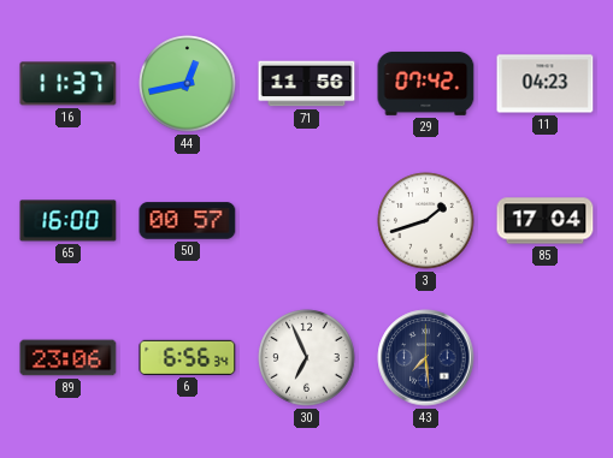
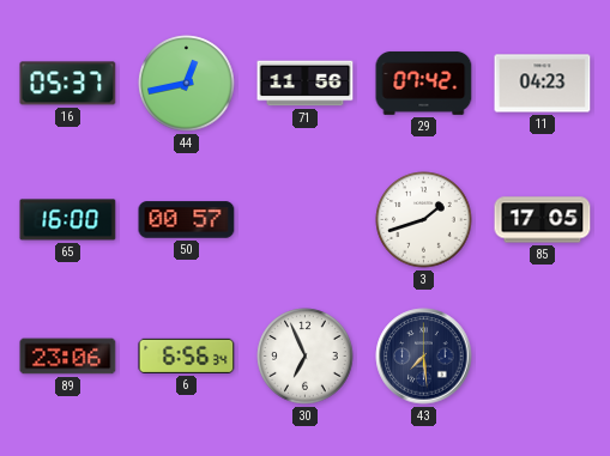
16: 11:37 -> 05:37
85: 17:04 -> 17:05
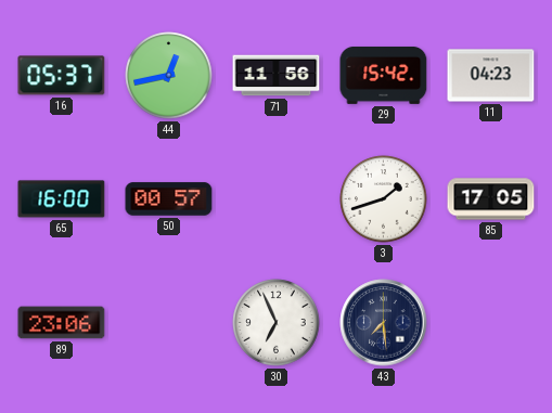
29: 07:42 -> 15:42
6: 6:56 -> none
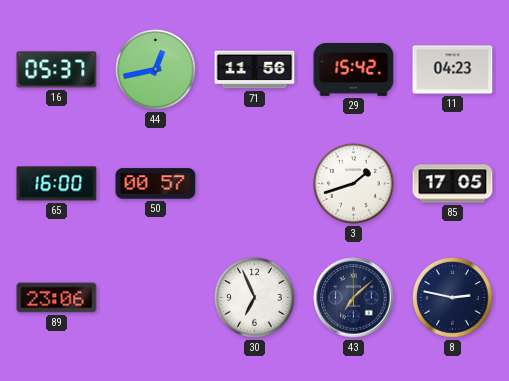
43: 7:29 -> 7:08
8: none -> 2:47
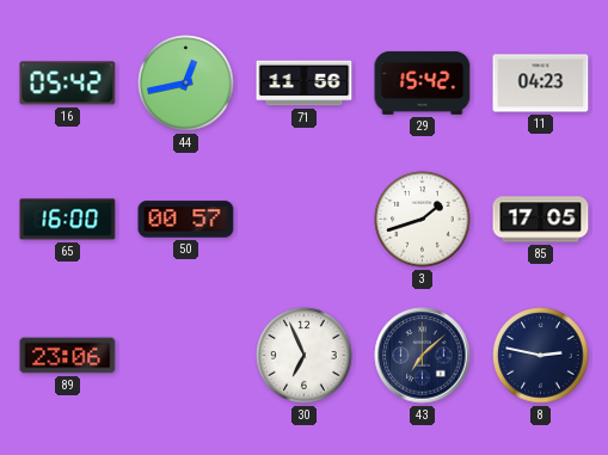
16: 05:37 -> 05:42
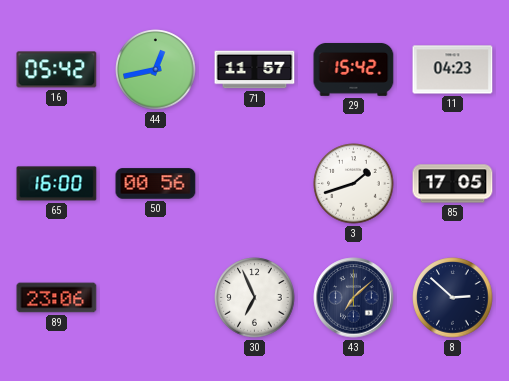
71: 11:56 -> 11:57
50: 00:57 -> 00:56
8: 2:47 -> 2:52
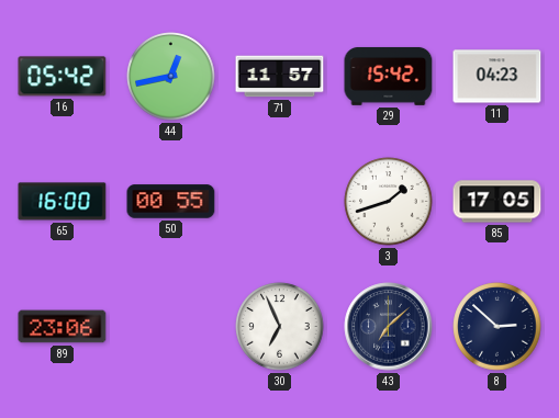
50: 00:56 -> 00:55
